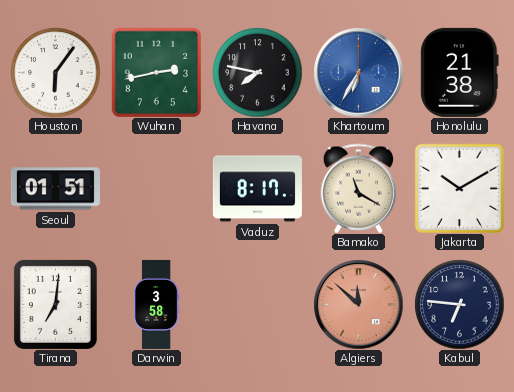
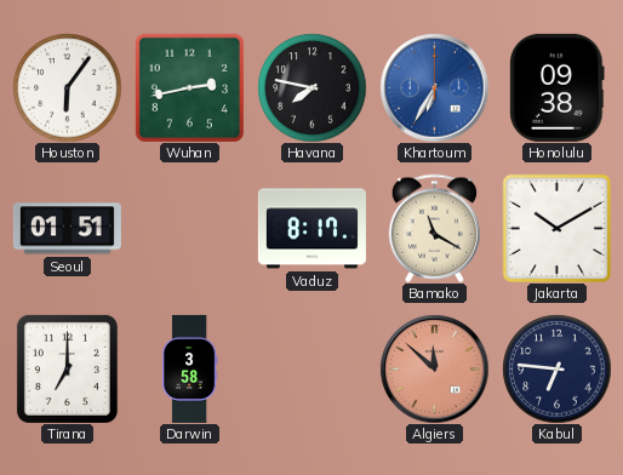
Honolulu: 21:38 -> 09:38
Tirana: 7:01 -> 7:00
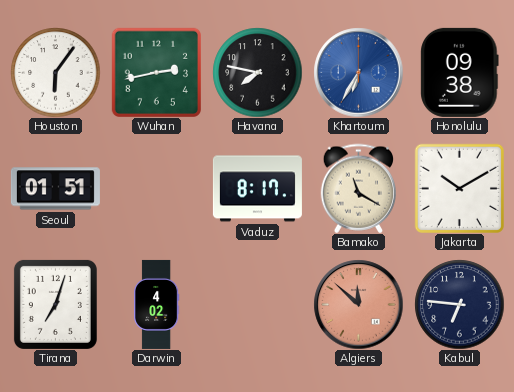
Tirana: 7:00 -> 7:03
Darwin: 3:58 -> 4:02
